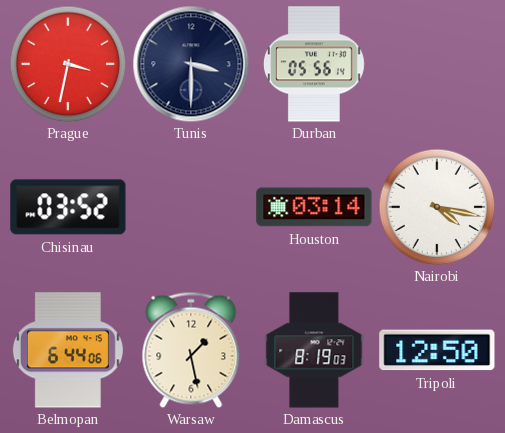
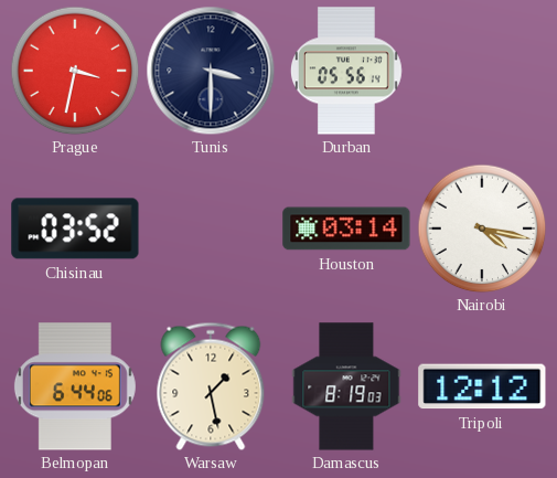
Tripoli: 12:50 -> 12:12
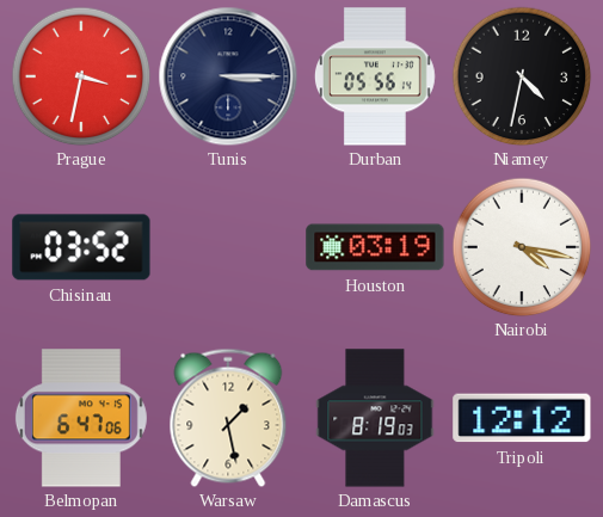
Tunis: 3:30 -> 3:15
Niamey: none -> 4:32
Houston: 03:14 -> 03:19
Belmopan: 6:44 -> 6:47
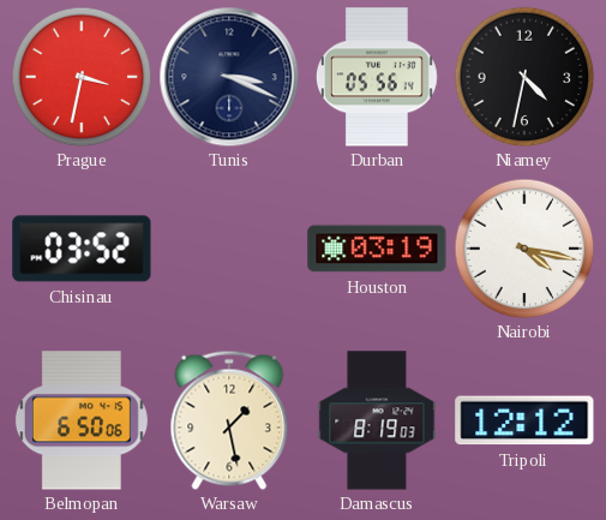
Tunis: 3:15 -> 3:19
Belmopan: 6:47 -> 6:50
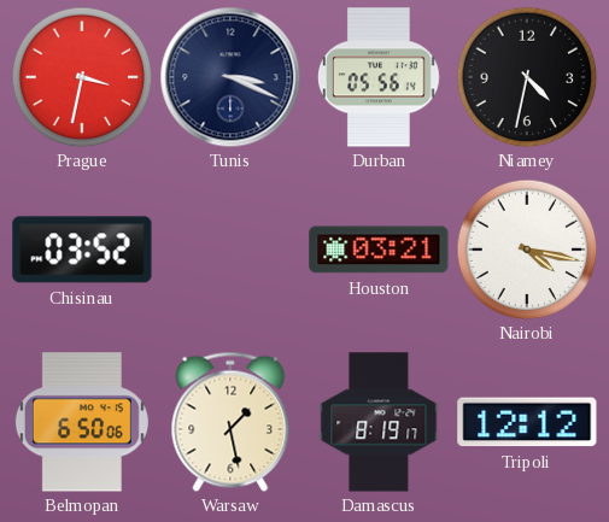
Houston: 03:19 -> 03:21
Damascus: 8:19:03 -> 8:19:17
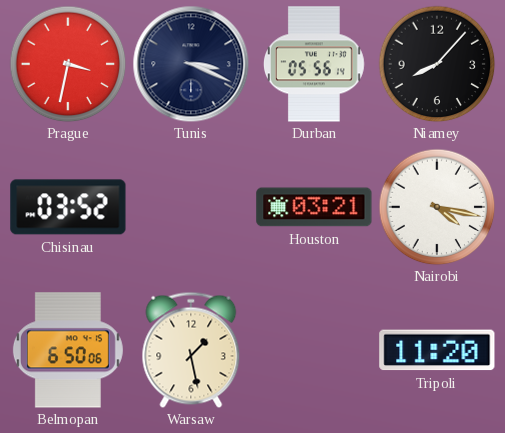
Niamey: 4:32 -> 8:07
Damascus: 8:19 -> none
Tripoli: 12:12 -> 11:20
